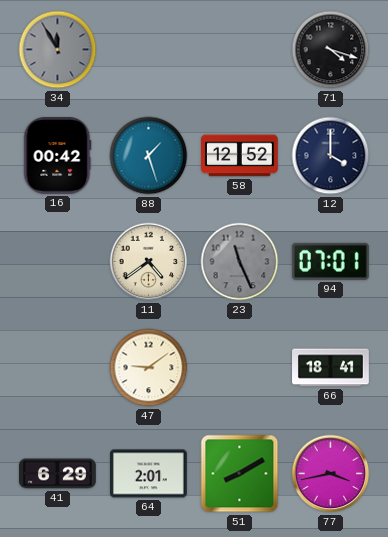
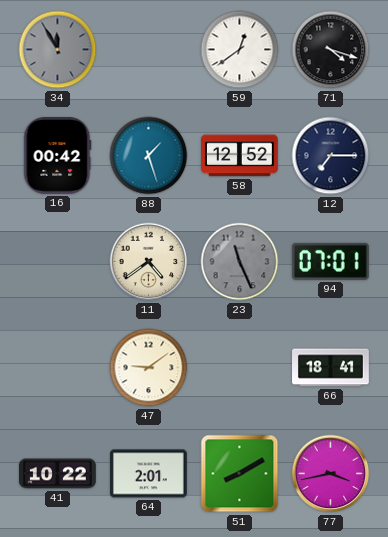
59: none -> 12:39
12: 4:00 -> 7:15
41: 6:29 -> 10:22
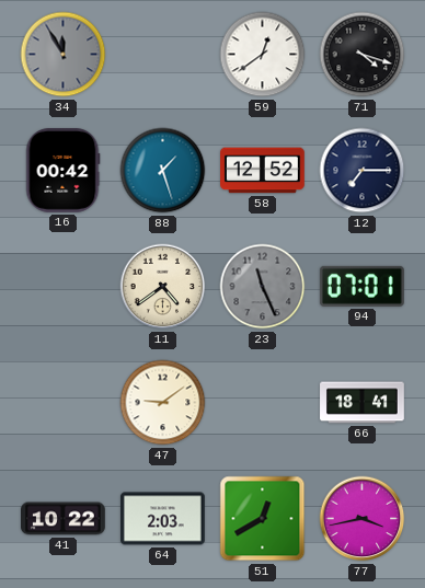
64: 2:01 -> 2:03
51: 8:10 -> 12:40
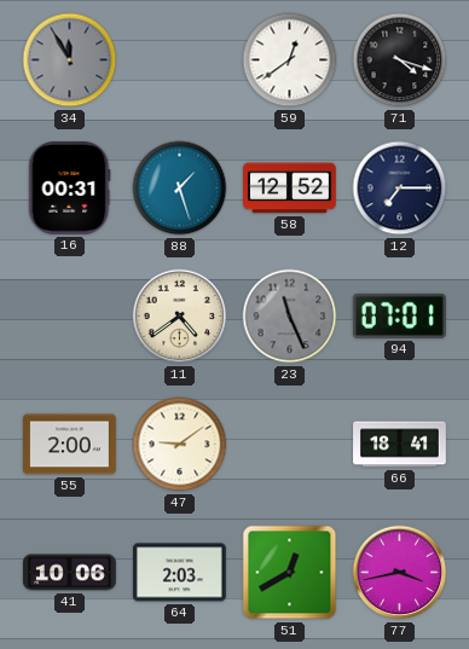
16: 00:42 -> 00:31
55: none -> 2:00
41: 10:22 -> 10:06
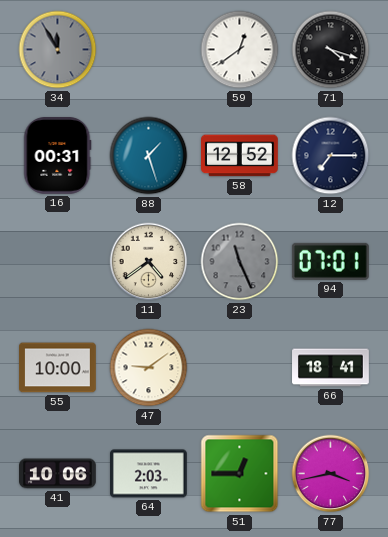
55: 2:00 -> 10:00
51: 12:40 -> 12:45
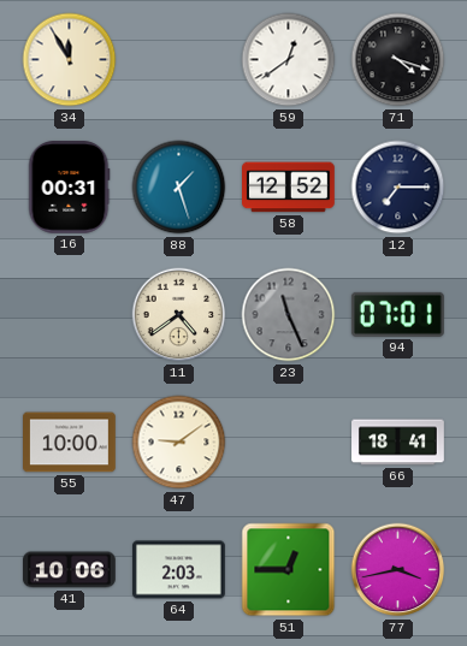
34 dial: grey -> cream
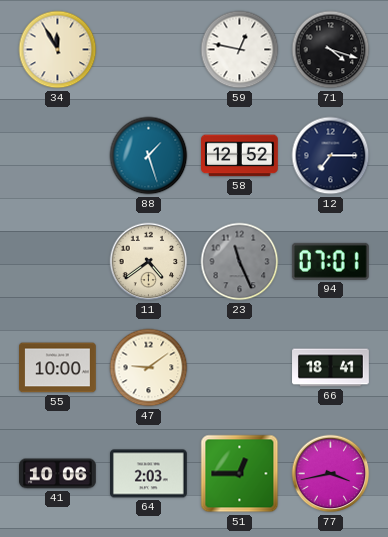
59: 12:39 -> 12:47
16: 00:31 -> none
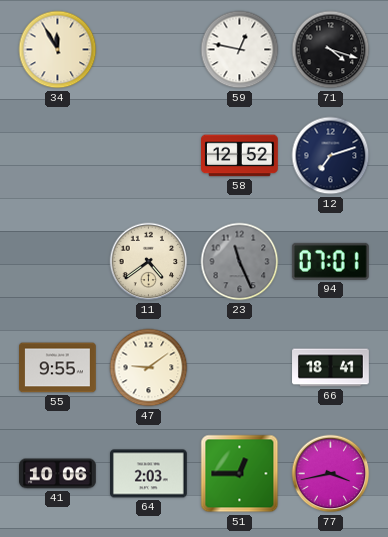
88: 1:27 -> none
12: 7:15 -> 7:12
55: 10:00 -> 9:55
